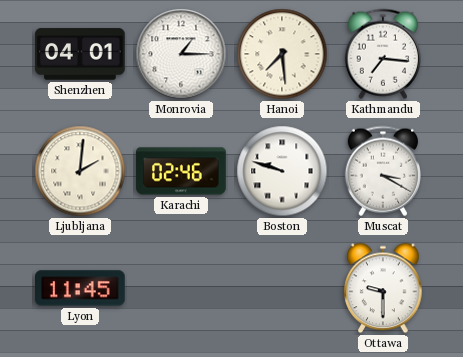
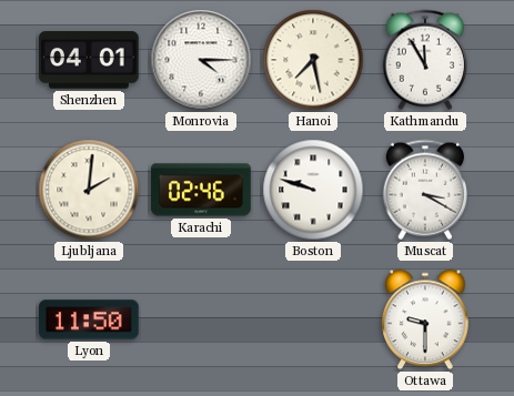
Monrovia: 1:15 -> 4:15
Hanoi: 7:29 -> 7:28
Kathmandu: 7:16 -> 11:55
Lyon: 11:45 -> 11:50
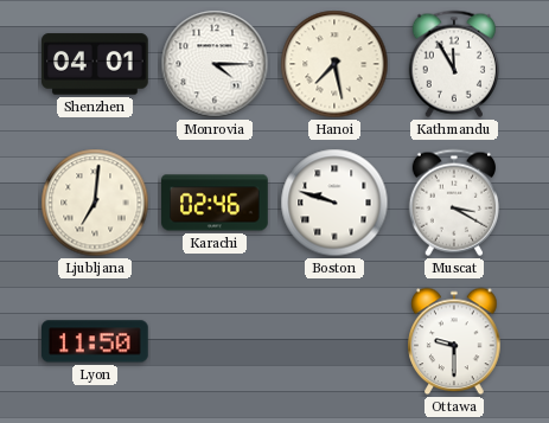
Ljubljana: 2:01 -> 7:01
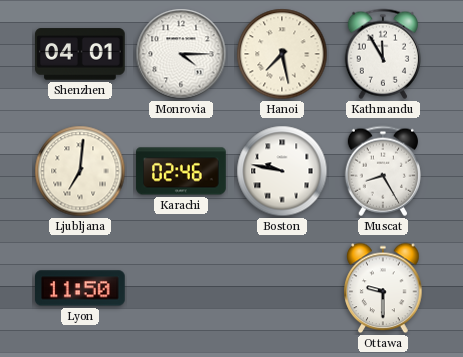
Boston: 9:48 -> 9:47
Muscat: 3:20 -> 8:25
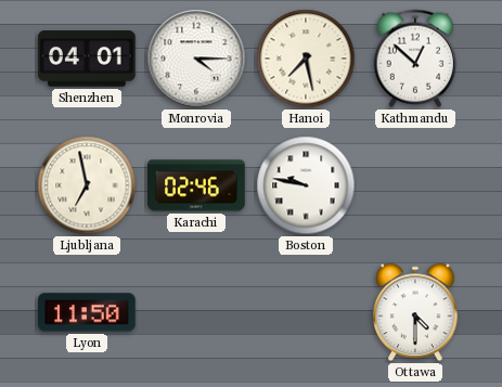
Kathmandu: 11:55 -> 12:52
Ljubljana: 7:01 -> 6:58
Muscat: 8:25 -> none
Ottawa: 9:30 -> 4:30
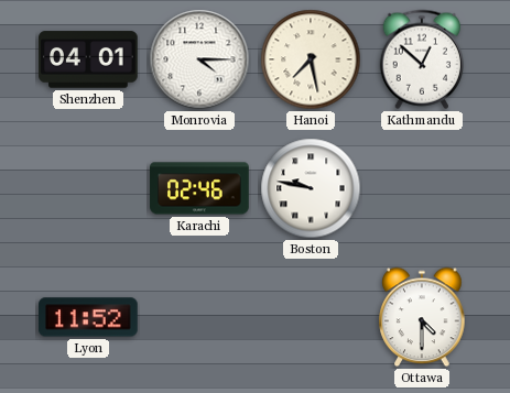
Ljubljana: 6:58 -> none
Lyon: 11:50 -> 11:52
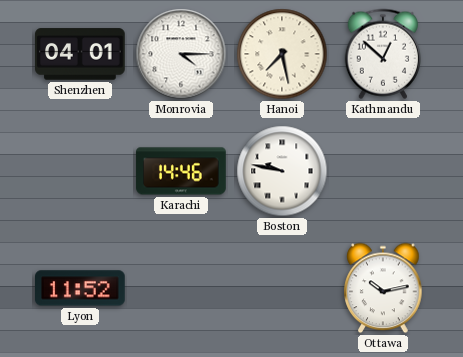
Karachi: 02:46 -> 14:46
Ottawa: 4:30 -> 10:13
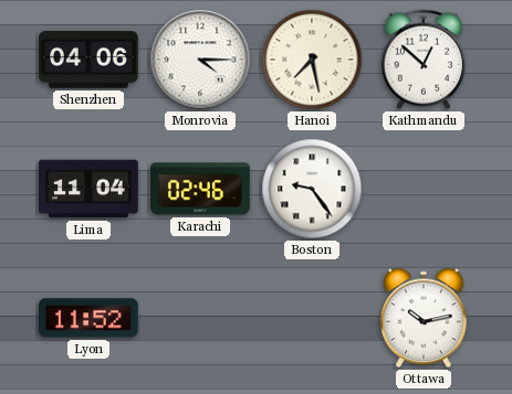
Shenzhen: 04:01 -> 04:06
Lima: none -> 11:04
Karachi: 14:46 -> 02:46
Boston: 9:47 -> 9:24
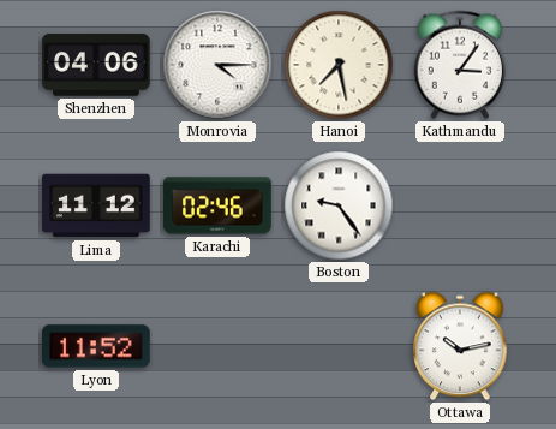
Kathmandu: 12:52 -> 3:06
Lima: 11:04 -> 11:12
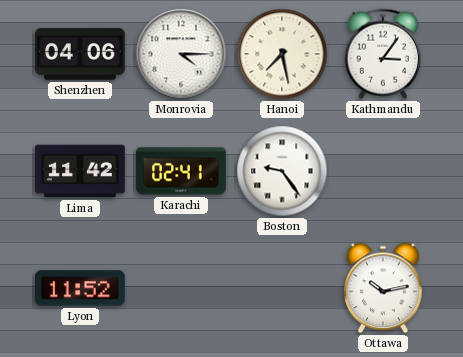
Lima: 11:12 -> 11:42
Karachi: 02:46 -> 02:41
